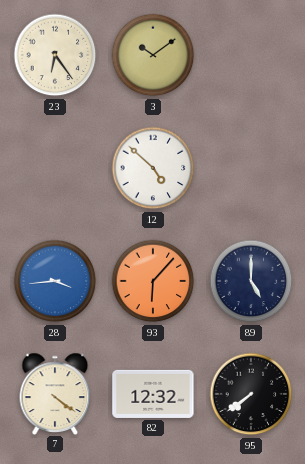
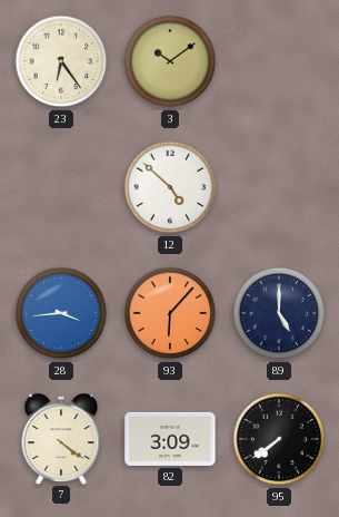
82: 12:32 -> 3:09
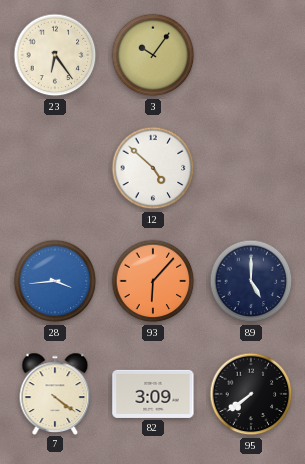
3: 10:09 -> 10:06
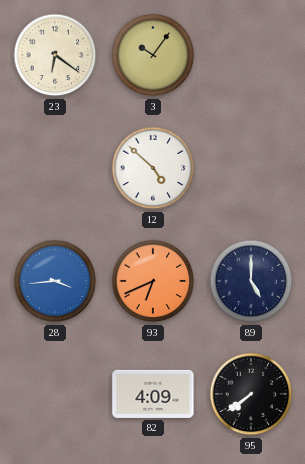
23: 6:24 -> 6:21
93: 6:07 -> 6:41
7: 4:21 -> none
82: 3:09 -> 4:09
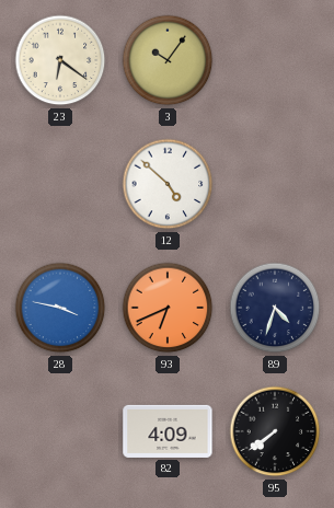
28: 3:44 -> 3:47
89: 5:00 -> 4:33
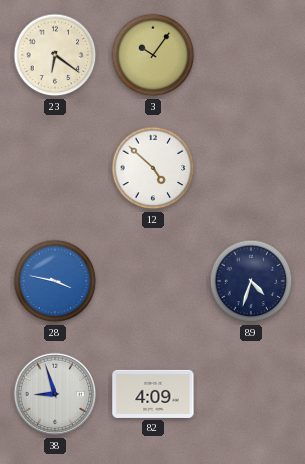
93: 6:41 -> none
38: none -> 8:57
95: 7:39 -> none
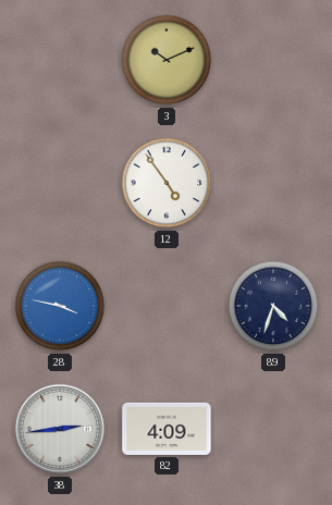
23: 6:21 -> none
3: 10:06 -> 10:11
12: 4:52 -> 4:54
38: 8:57 -> 2:44
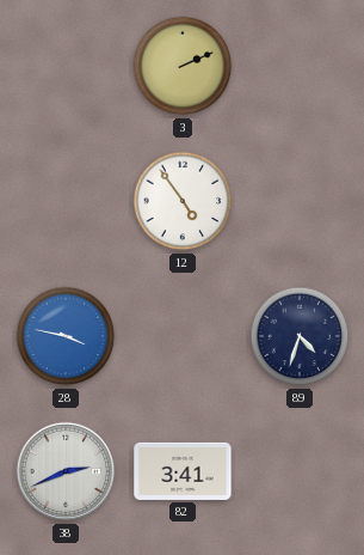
3: 10:11 -> 2:11
38: 2:44 -> 2:41
82: 4:09 -> 3:41
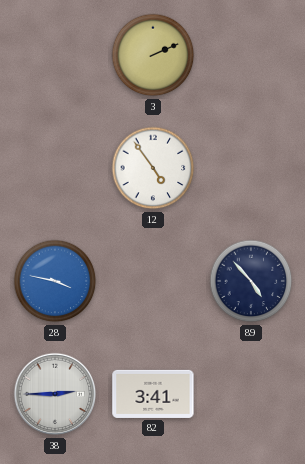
89: 4:33 -> 4:53
38: 2:41 -> 2:45
